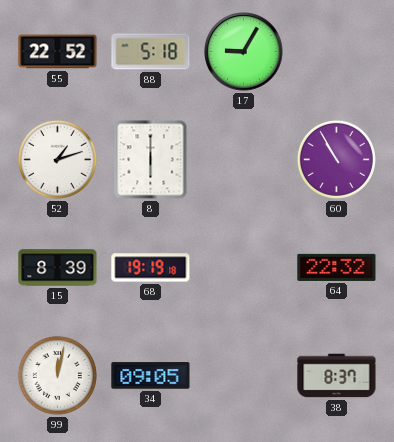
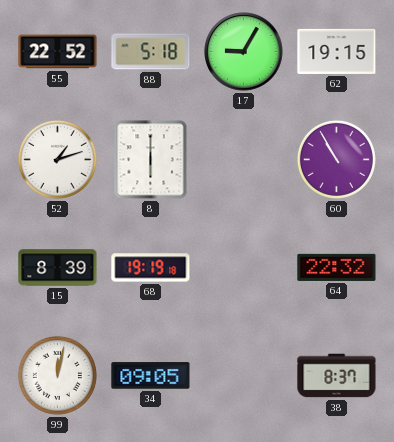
62: none -> 19:15
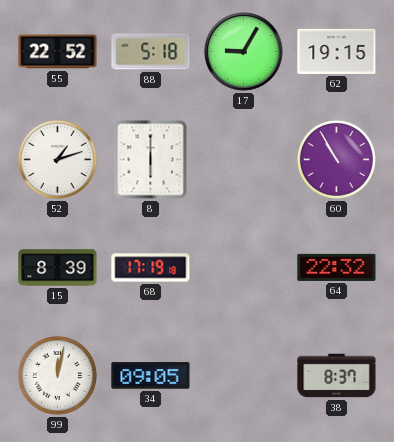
68: 19:19 -> 17:19
